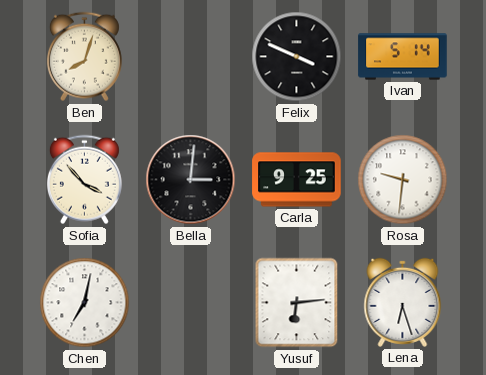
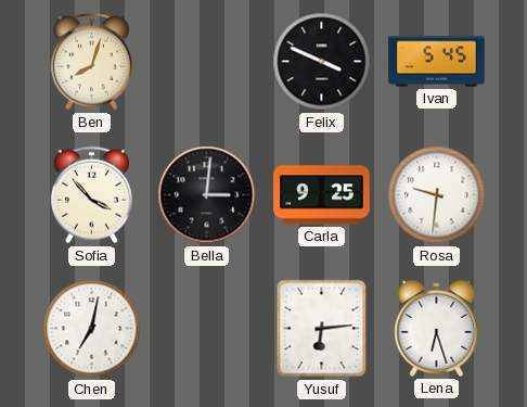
Ivan: 5:14 -> 5:45
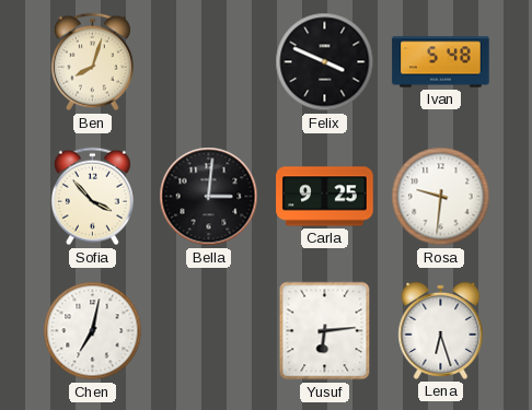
Ivan: 5:45 -> 5:48
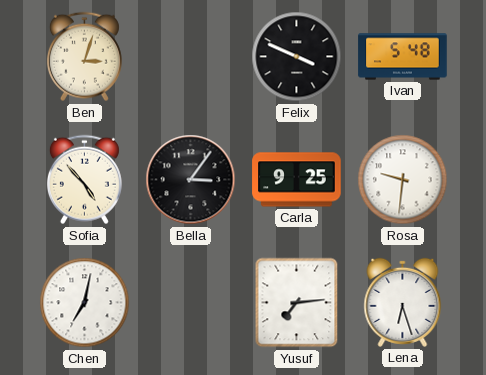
Ben: 8:03 -> 3:03
Sofia: 3:53 -> 4:53
Bella: 3:01 -> 3:06
Yusuf: 6:14 -> 7:14
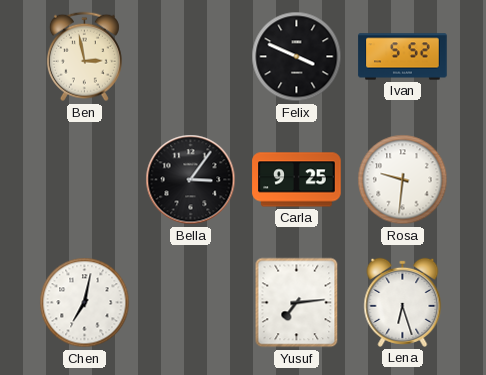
Ben: 3:03 -> 2:58
Ivan: 5:48 -> 5:52
Sofia: 4:53 -> none
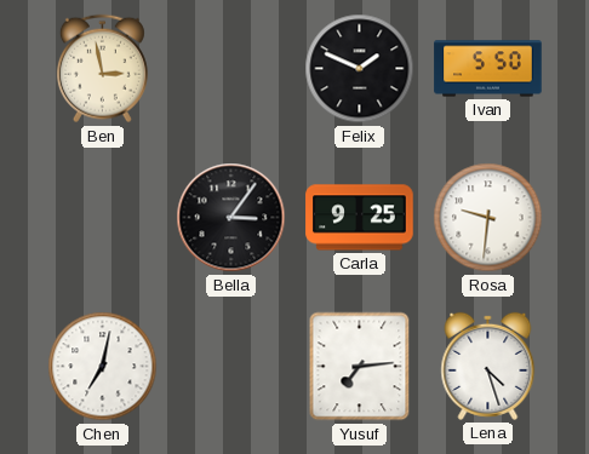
Felix: 3:49 -> 1:49
Ivan: 5:52 -> 5:50
Lena: 6:27 -> 4:27
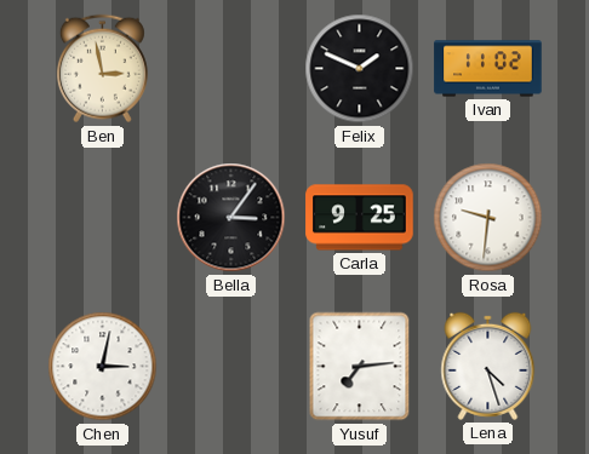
Ivan: 5:50 -> 11:02
Chen: 7:02 -> 3:02
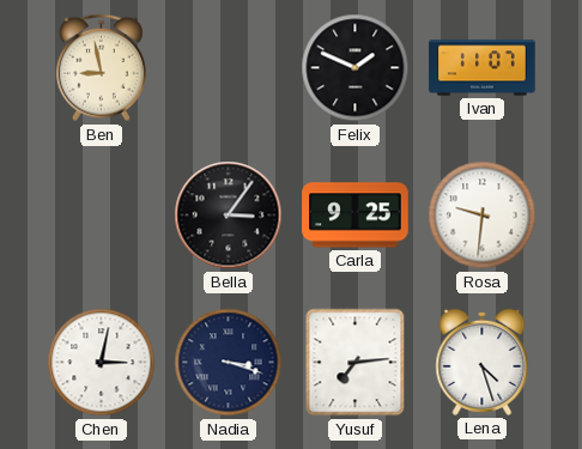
Ben: 2:58 -> 8:58
Ivan: 11:02 -> 11:07
Nadia: none -> 3:18
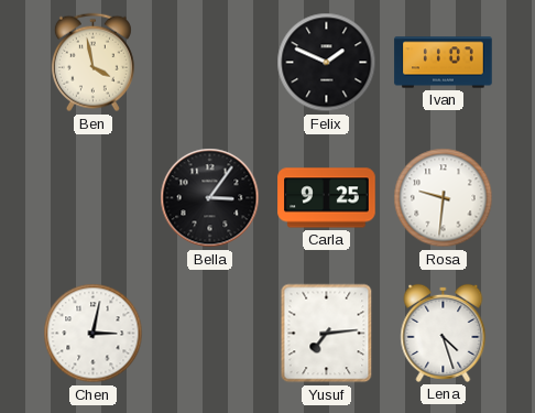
Ben: 8:58 -> 3:58
Nadia: 3:18 -> none
